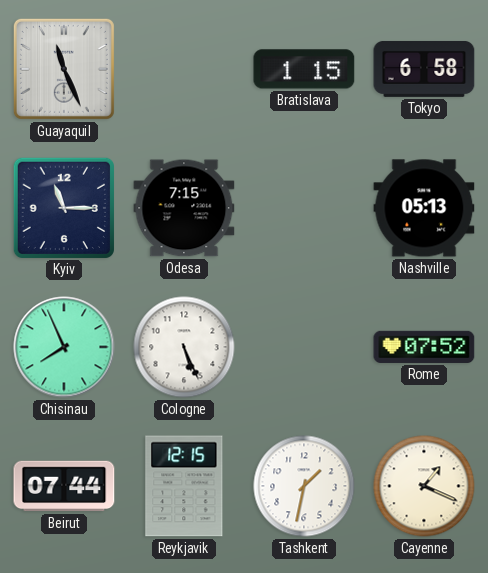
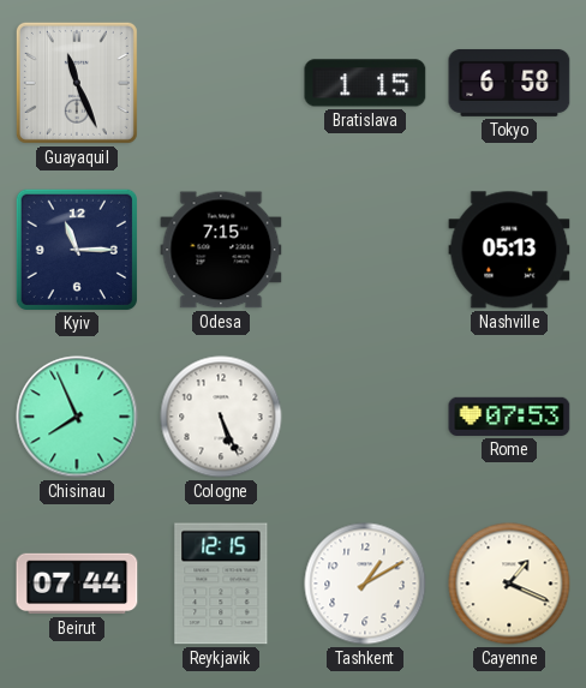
Rome: 07:52 -> 07:53
Tashkent: 1:32 -> 1:10
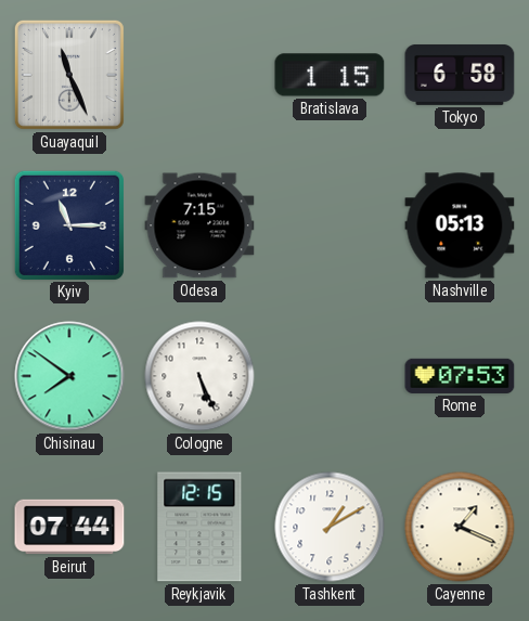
Chisinau: 7:56 -> 7:51
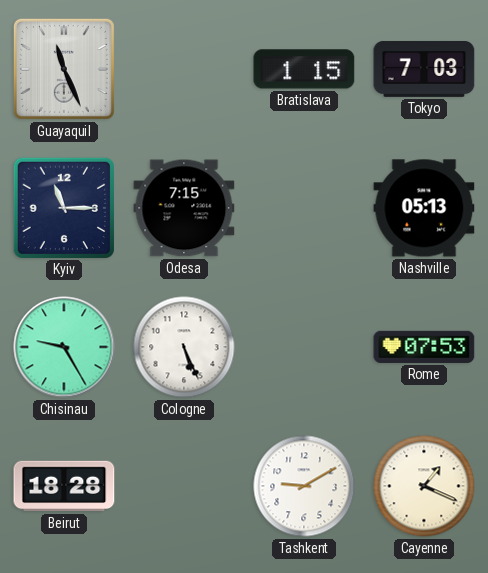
Tokyo: 6:58 -> 7:03
Chisinau: 7:51 -> 9:25
Beirut: 07:44 -> 18:28
Reykjavik: 12:15 -> none
Tashkent: 1:10 -> 9:10
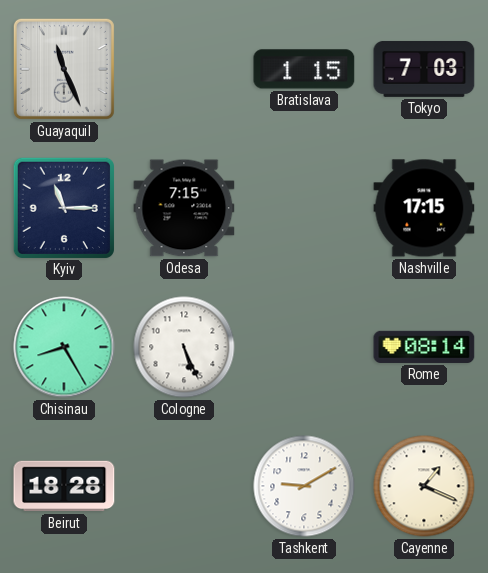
Nashville: 05:13 -> 17:15
Chisinau: 9:25 -> 8:25
Rome: 07:53 -> 08:14
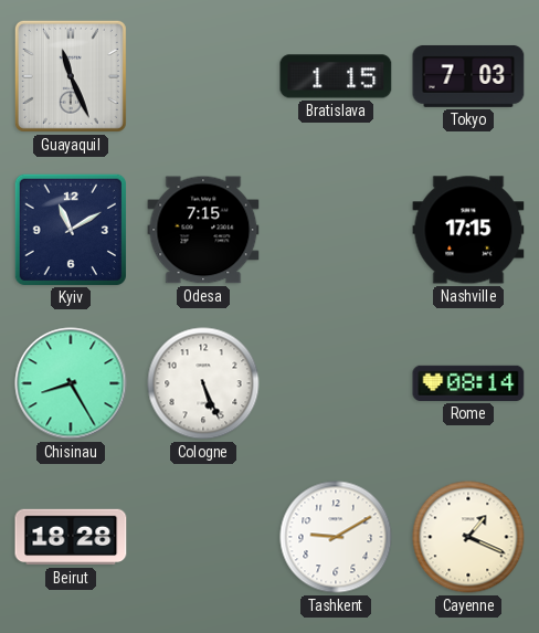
Kyiv: 11:15 -> 11:10
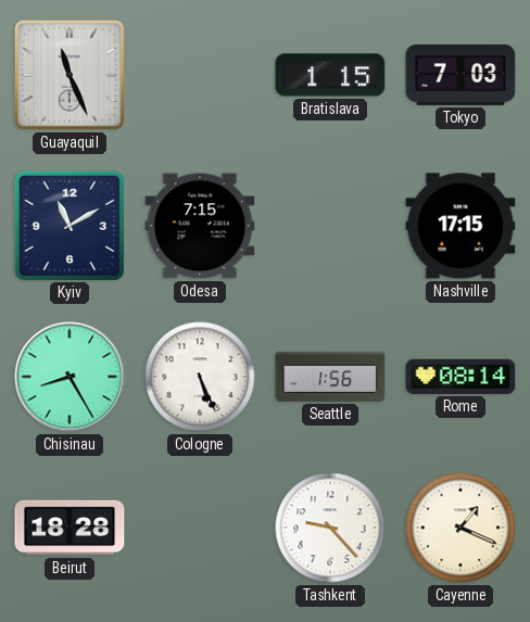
Seattle: none -> 1:56
Tashkent: 9:10 -> 9:23
